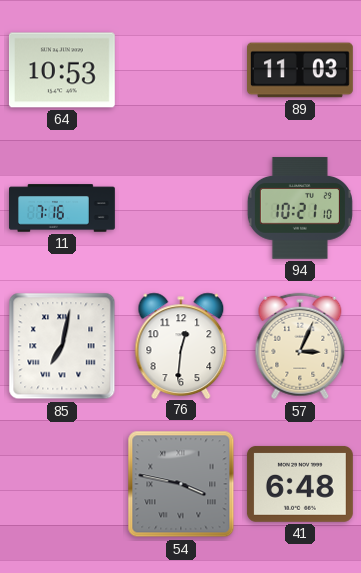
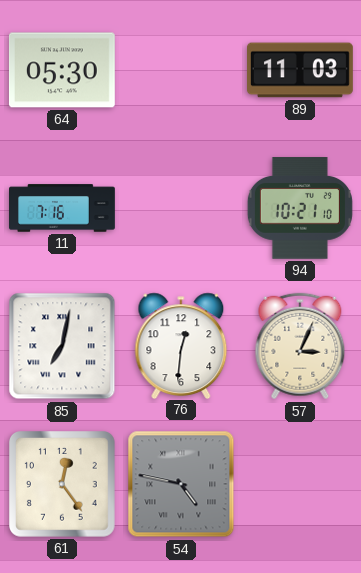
64: 10:53 -> 05:30
61: none -> 12:24
54: 3:47 -> 4:47
41: 6:48 -> none
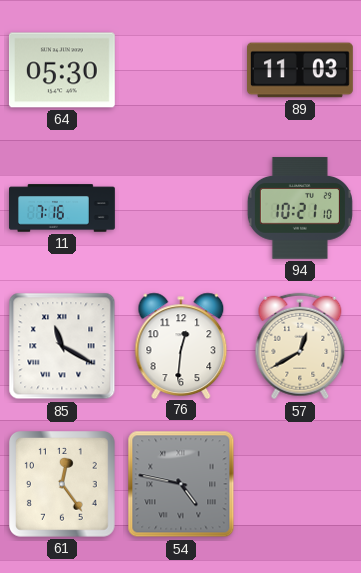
85: 7:02 -> 11:20
57: 3:04 -> 12:40
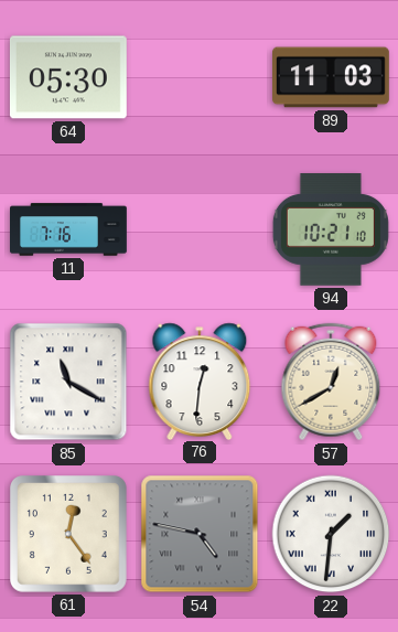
22: none -> 1:31
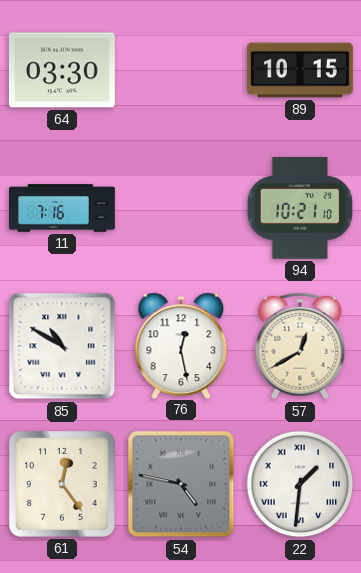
64: 05:30 -> 03:30
89: 11:03 -> 10:15
85: 11:20 -> 10:50
76: 12:31 -> 12:28
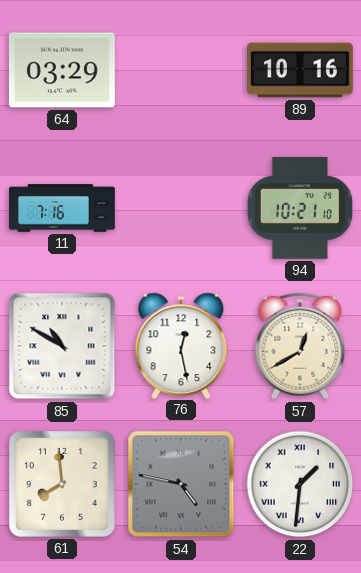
64: 03:30 -> 03:29
89: 10:15 -> 10:16
61: 12:24 -> 7:59
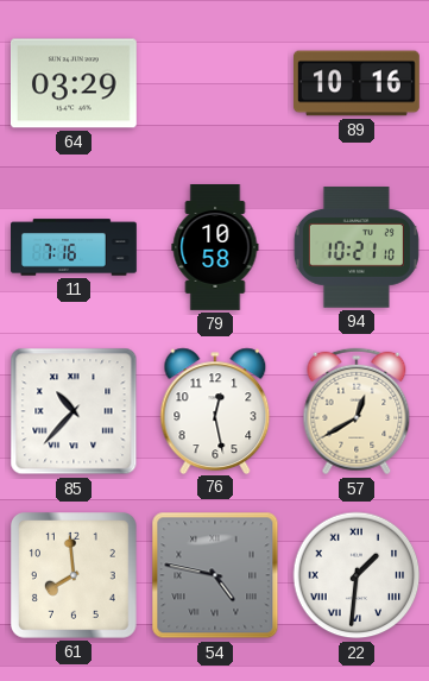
79: none -> 10:58
85: 10:50 -> 10:37
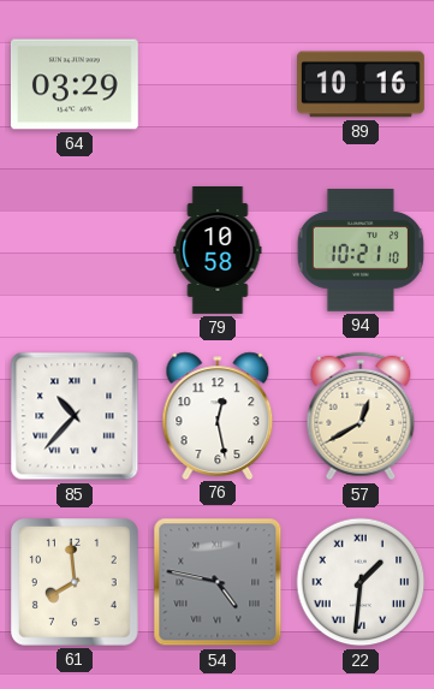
11: 7:16 -> none
